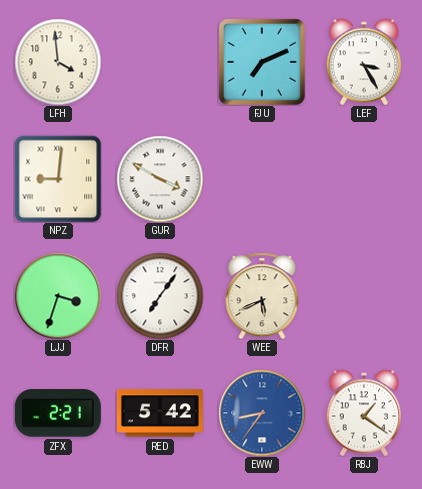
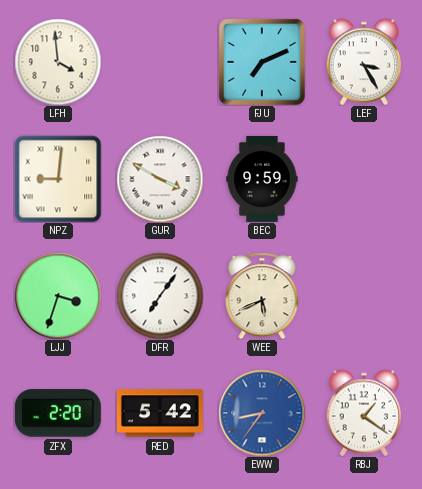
BEC: none -> 9:59
ZFX: 2:21 -> 2:20
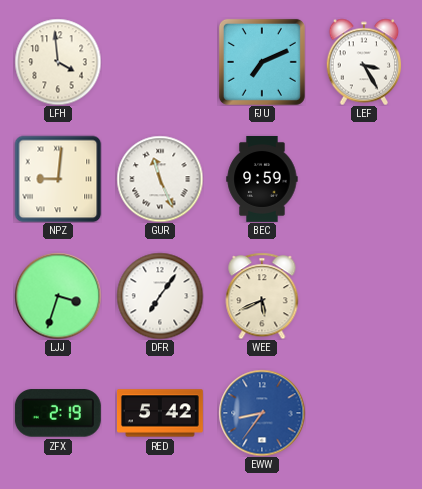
GUR: 3:50 -> 11:26
ZFX: 2:20 -> 2:19
RBJ: 1:21 -> none
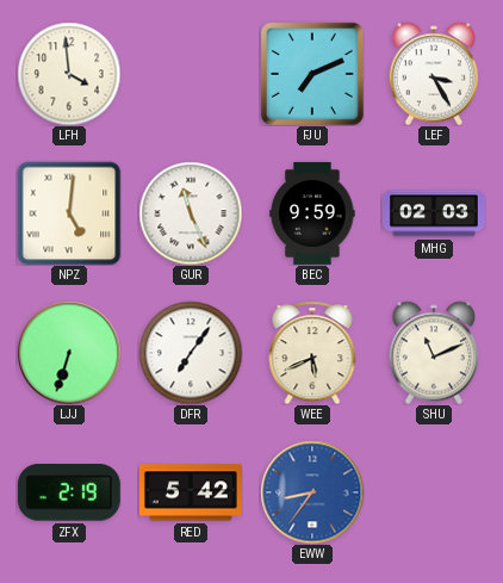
NPZ: 9:01 -> 5:01
MHG: none -> 02:03
LJJ: 3:33 -> 6:33
SHU: none -> 11:11
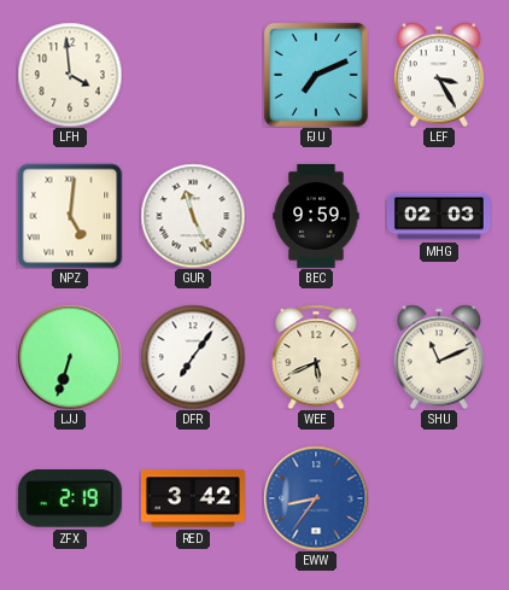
RED: 5:42 -> 3:42
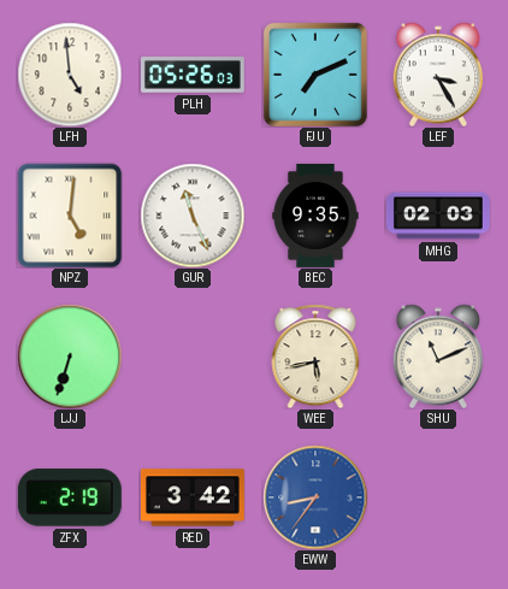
LFH: 3:59 -> 4:59
PLH: none -> 05:26
BEC: 9:59 -> 9:35
DFR: 7:06 -> none
WEE: 5:41 -> 5:43
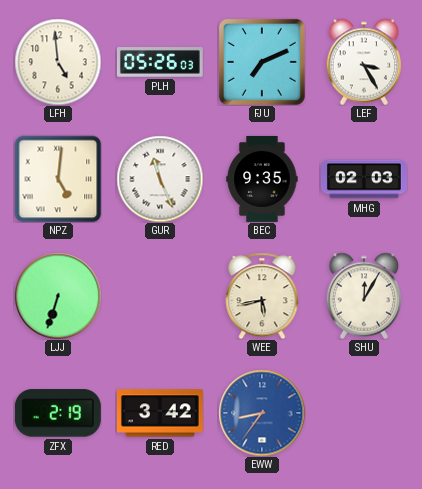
SHU: 11:11 -> 12:05
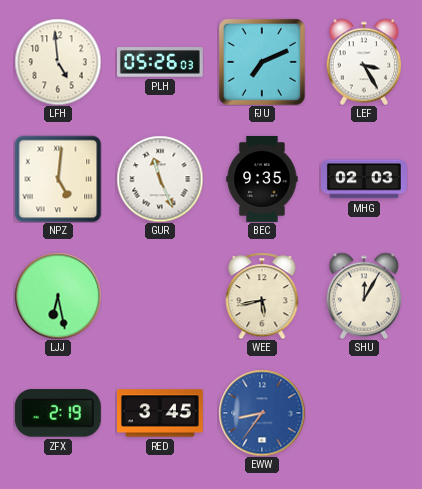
LJJ: 6:33 -> 6:28
RED: 3:42 -> 3:45
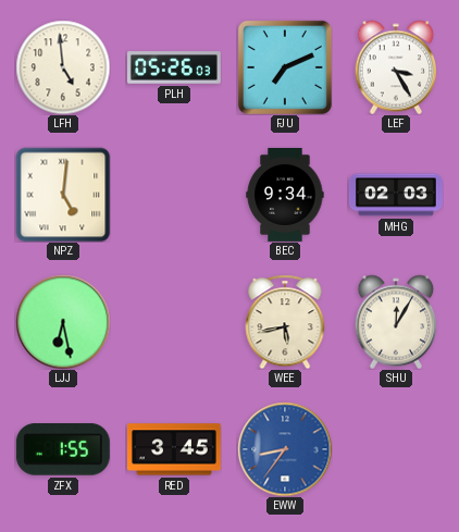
GUR: 11:26 -> none
BEC: 9:35 -> 9:34
ZFX: 2:19 -> 1:55
